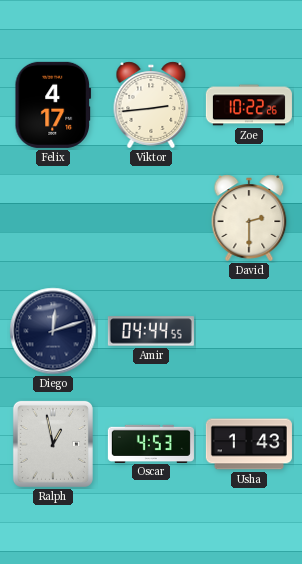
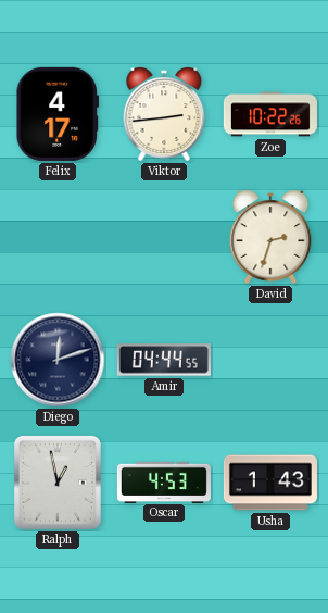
David: 2:30 -> 2:33
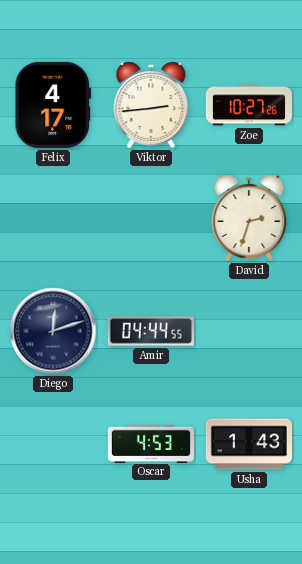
Zoe: 10:22 -> 10:27
Ralph: 12:58 -> none
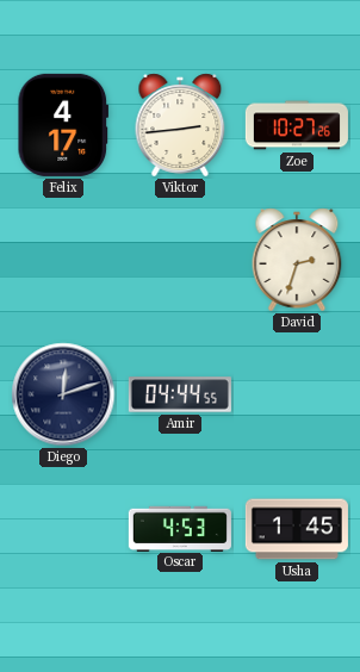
Usha: 1:43 -> 1:45
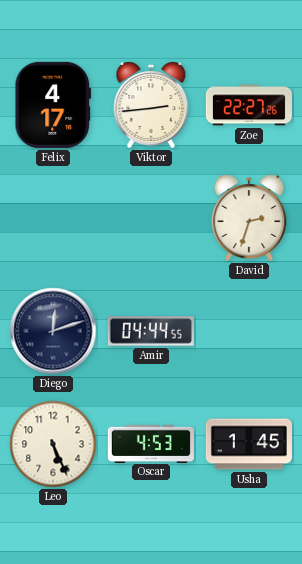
Zoe: 10:27 -> 22:27
Leo: none -> 5:26
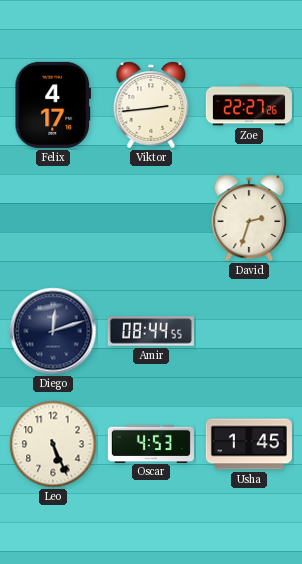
Amir: 04:44 -> 08:44
